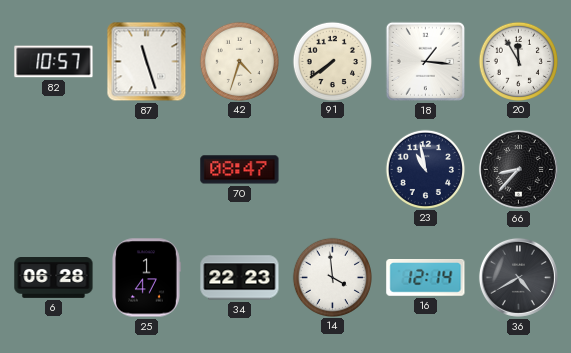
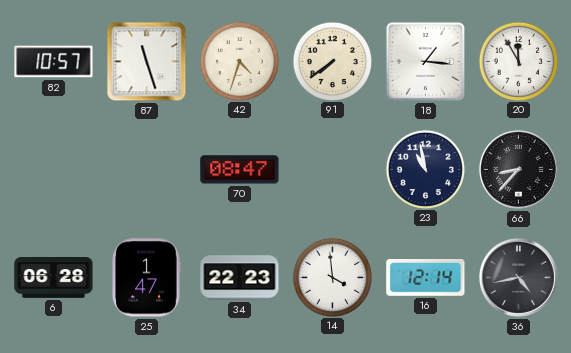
36: 4:40 -> 4:43
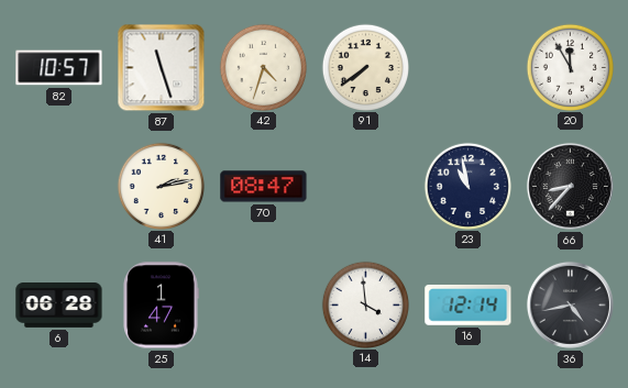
18: 1:16 -> none
41: none -> 2:13
34: 22:23 -> none
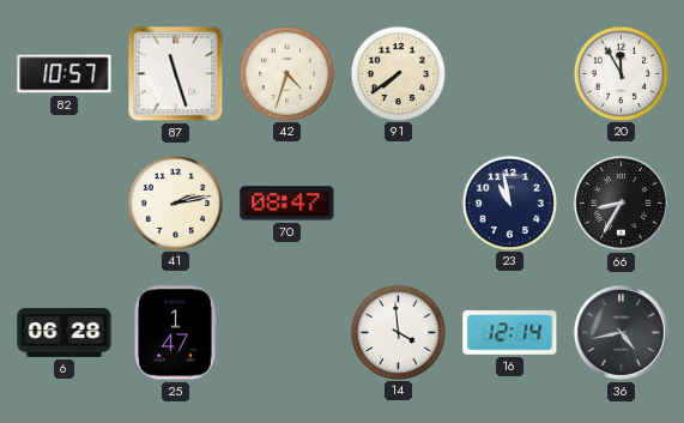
66: 8:37 -> 8:35
